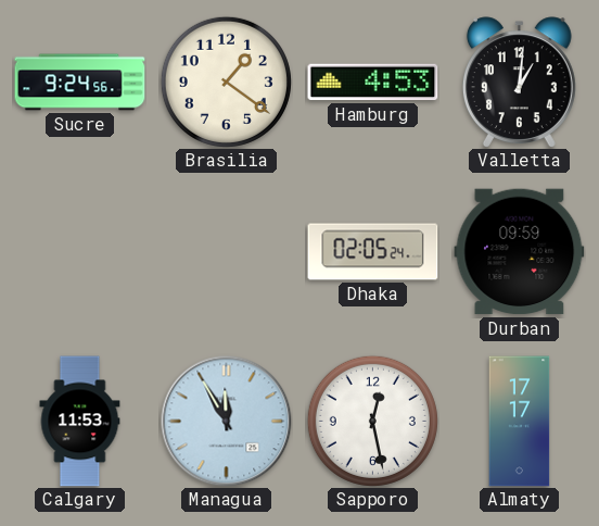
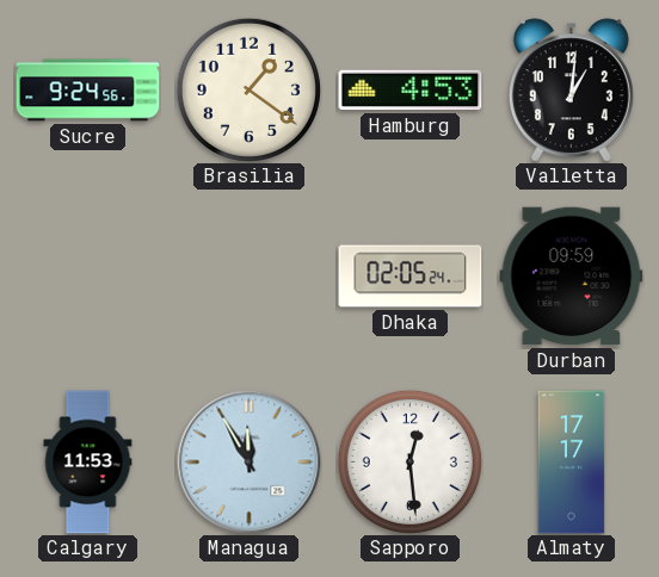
Sapporo: 12:28 -> 12:29
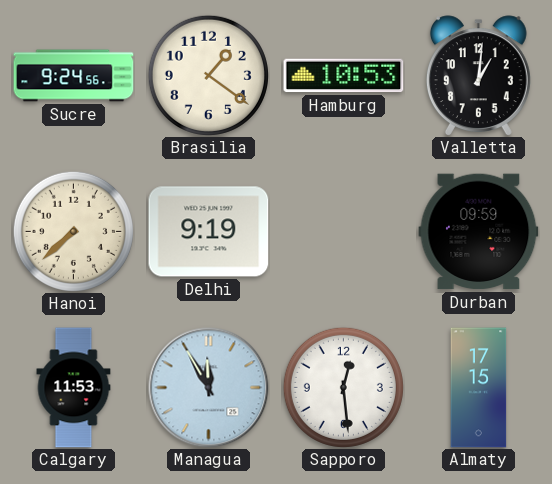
Hamburg: 4:53 -> 10:53
Hanoi: none -> 7:38
Delhi: none -> 9:19
Dhaka: 02:05 -> none
Almaty: 17:17 -> 17:15
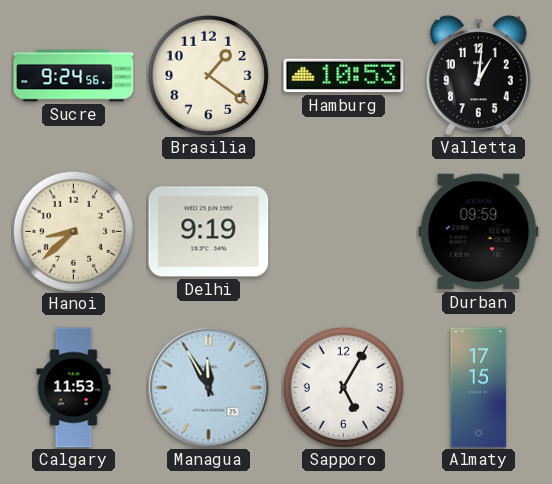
Hanoi: 7:38 -> 8:38
Sapporo: 12:29 -> 5:05
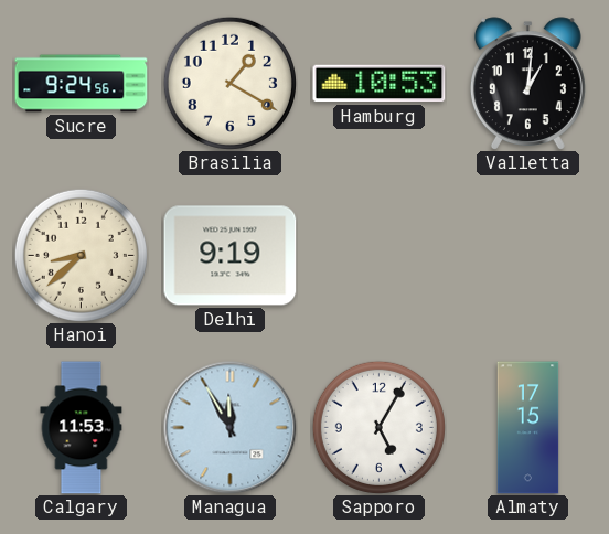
Brasilia: 1:21 -> 1:20
Durban: 09:59 -> none
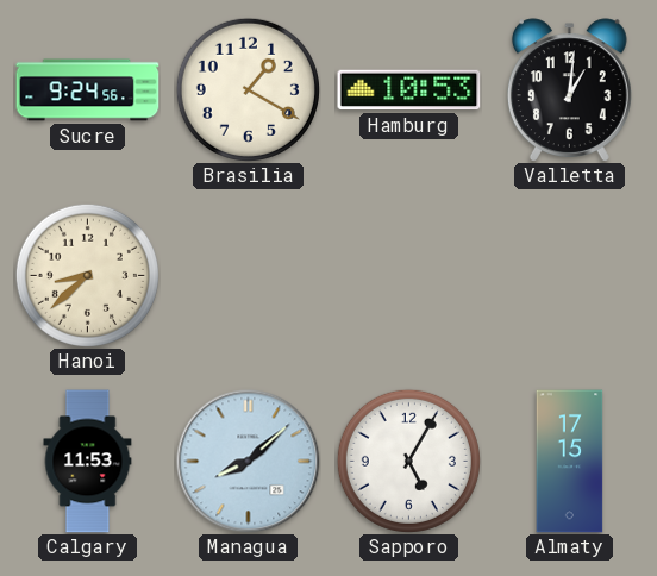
Delhi: 9:19 -> none
Managua: 11:55 -> 8:08
